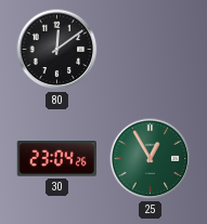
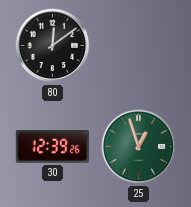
30: 23:04 -> 12:39
25: 12:55 -> 12:57
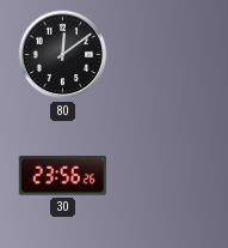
30: 12:39 -> 23:56
25: 12:57 -> none
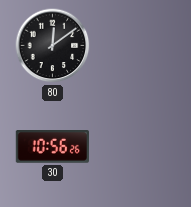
30: 23:56 -> 10:56
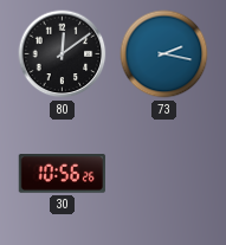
73: none -> 2:17
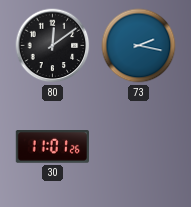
30: 10:56 -> 11:01
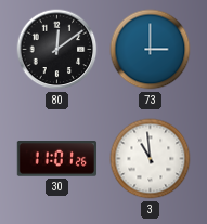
73: 2:17 -> 3:00
3: none -> 10:59
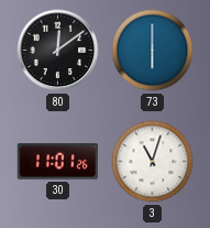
73: 3:00 -> 6:00
3: 10:59 -> 11:03
